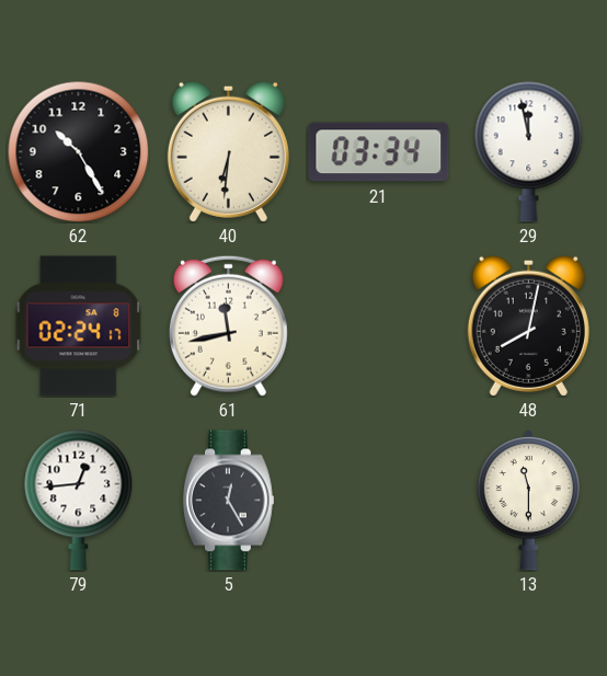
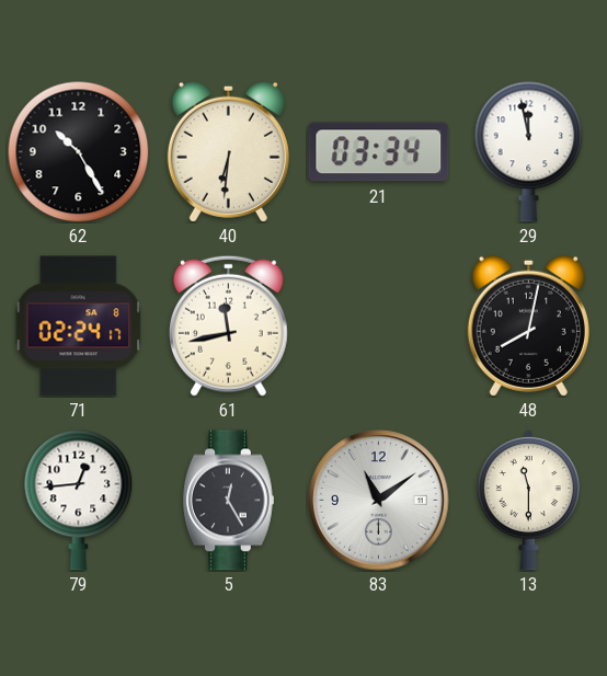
83: none -> 11:09
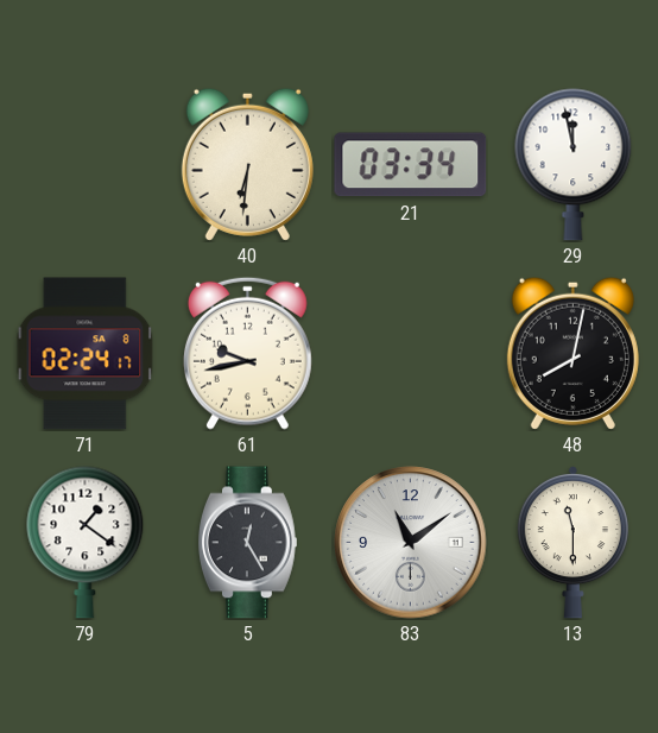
62: 10:25 -> none
61: 11:43 -> 9:43
79: 12:44 -> 1:21
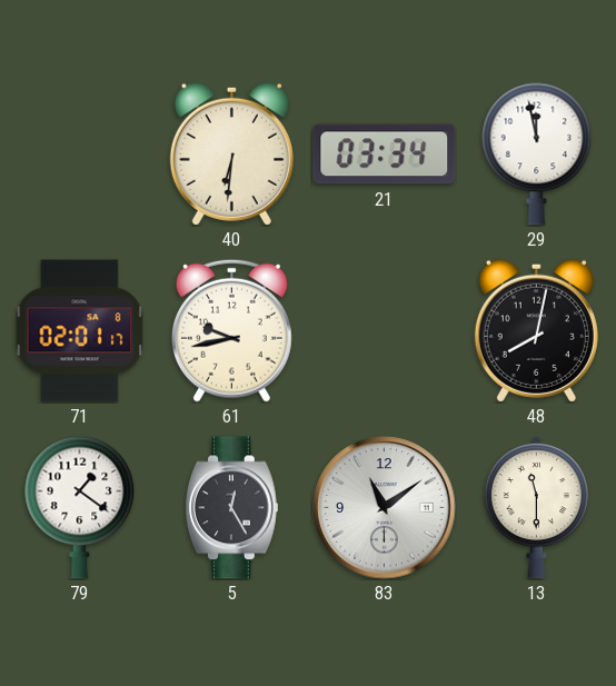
71: 02:24 -> 02:01
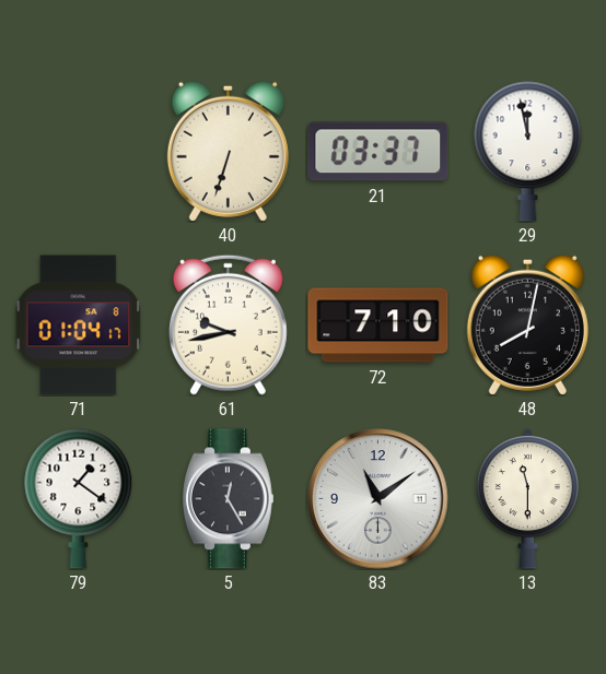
40: 6:31 -> 6:33
21: 03:34 -> 03:37
71: 02:01 -> 01:04
72: none -> 7:10
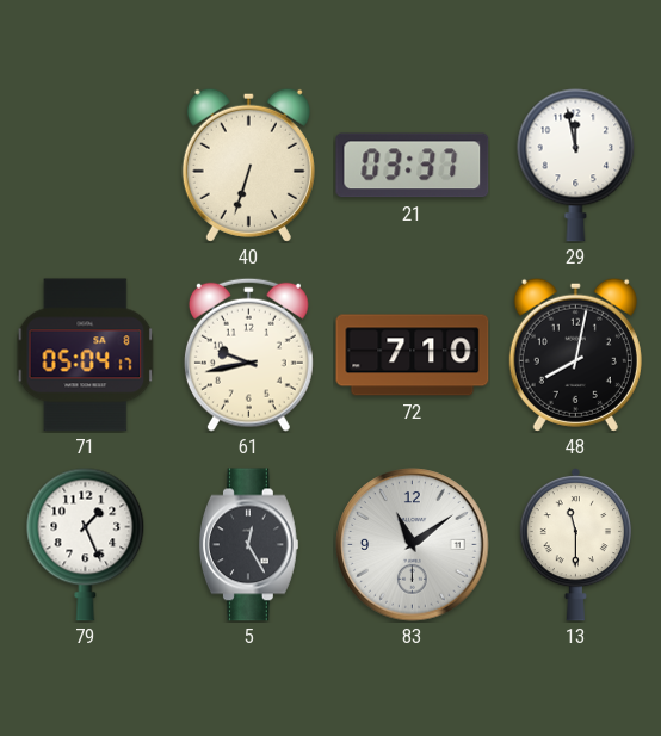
71: 01:04 -> 05:04
79: 1:21 -> 1:26
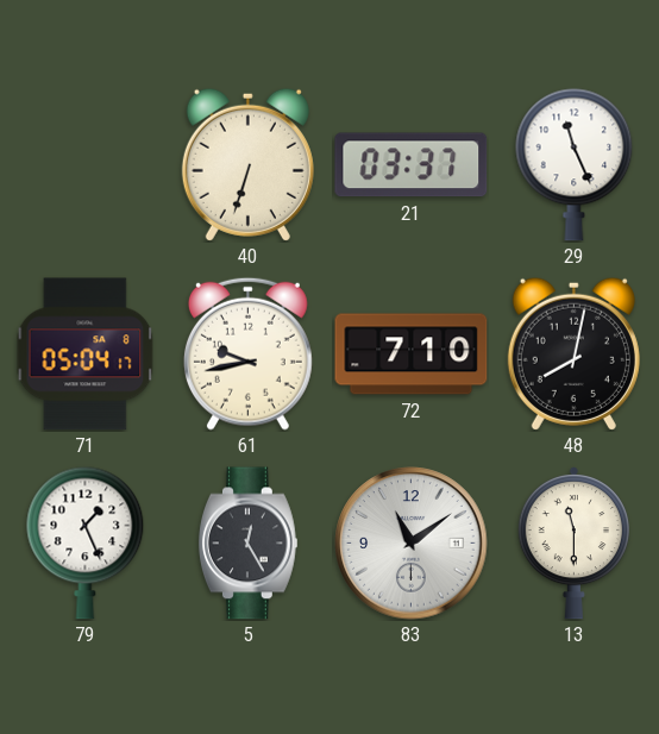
29: 11:58 -> 11:26
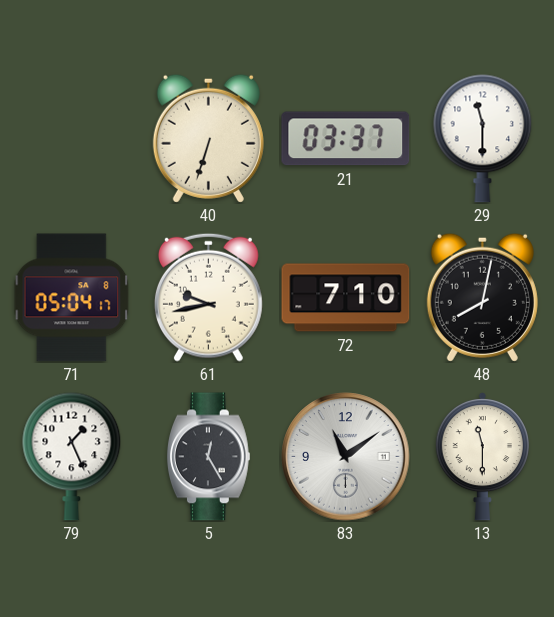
29: 11:26 -> 11:30
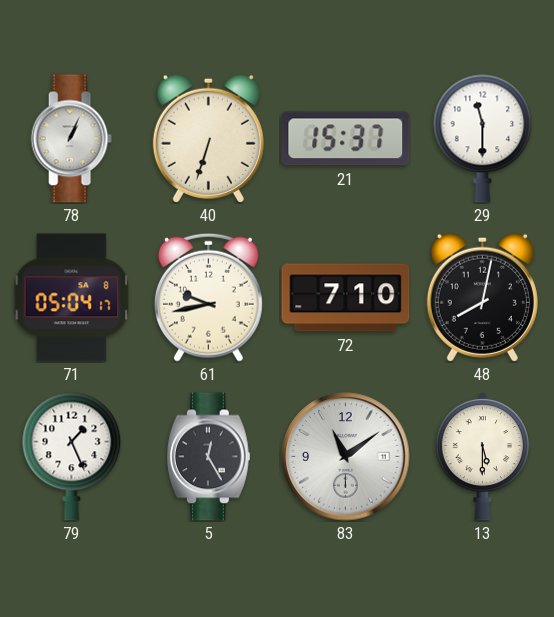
78: none -> 1:04
21: 03:37 -> 15:37
13: 11:30 -> 5:30
